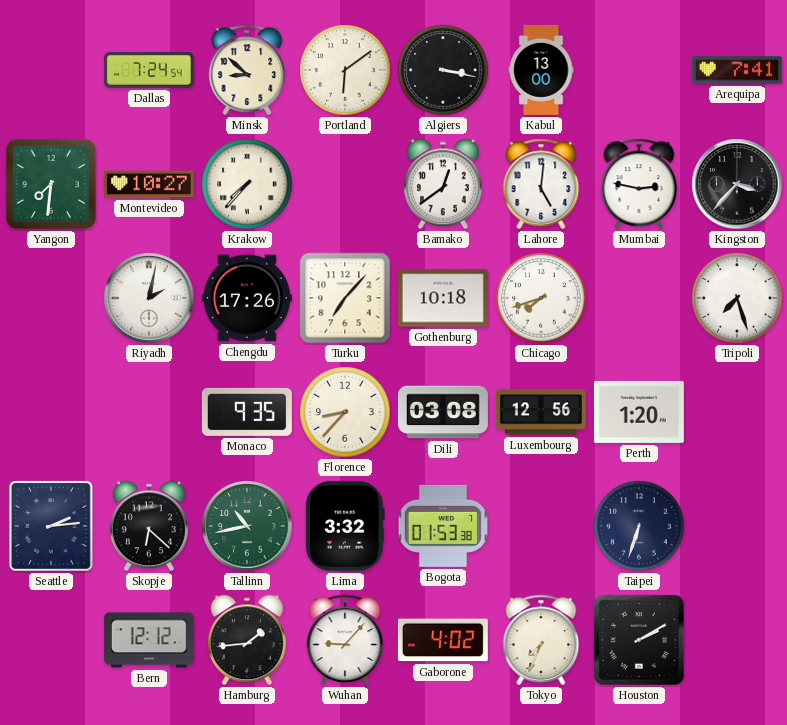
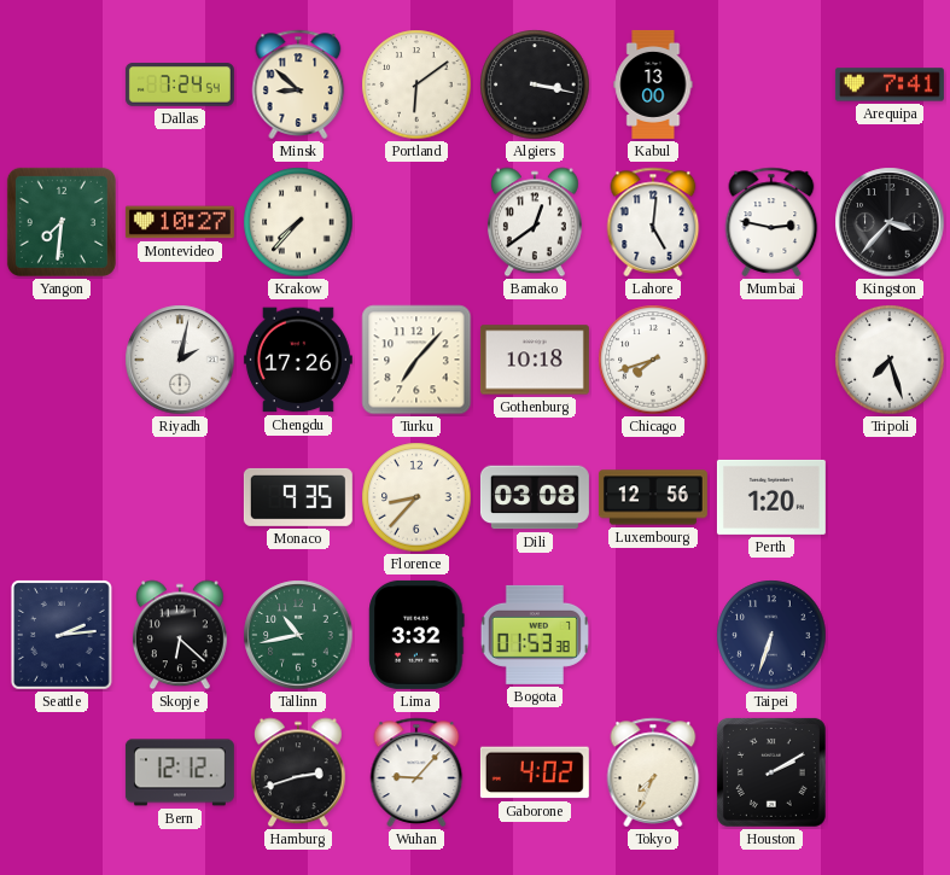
Hamburg: 1:44 -> 2:42
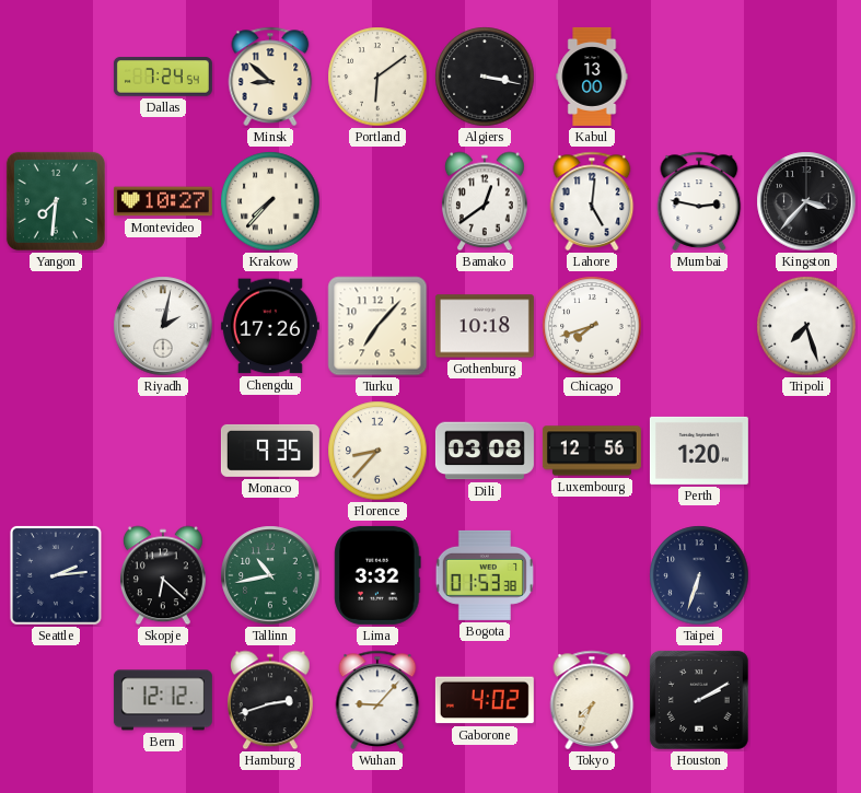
Arequipa: 7:41 -> none
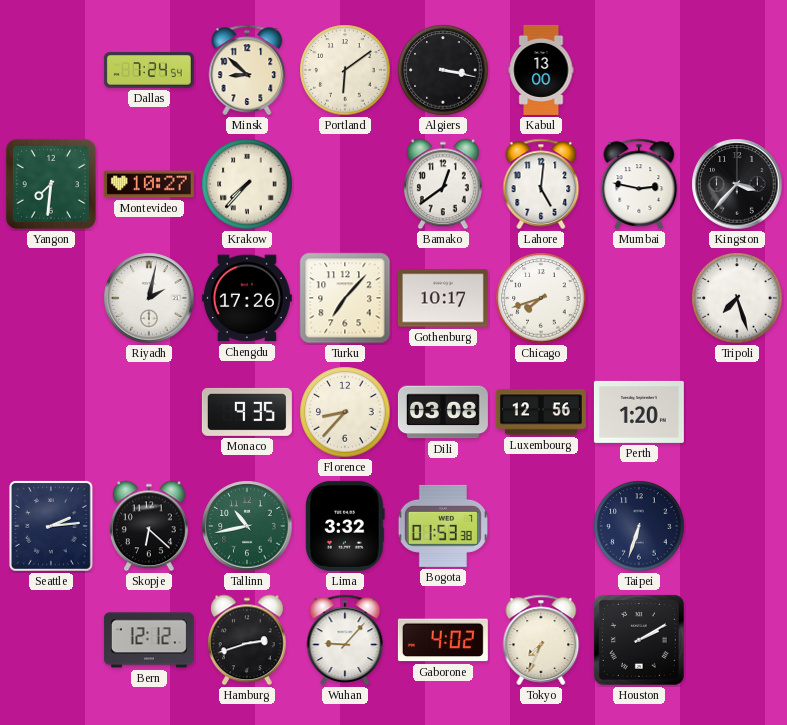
Gothenburg: 10:18 -> 10:17
